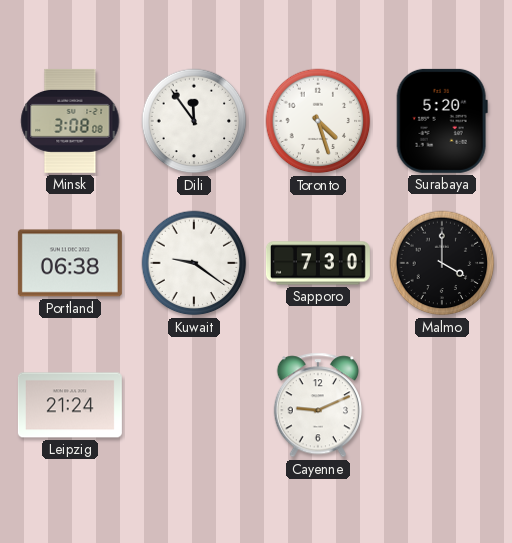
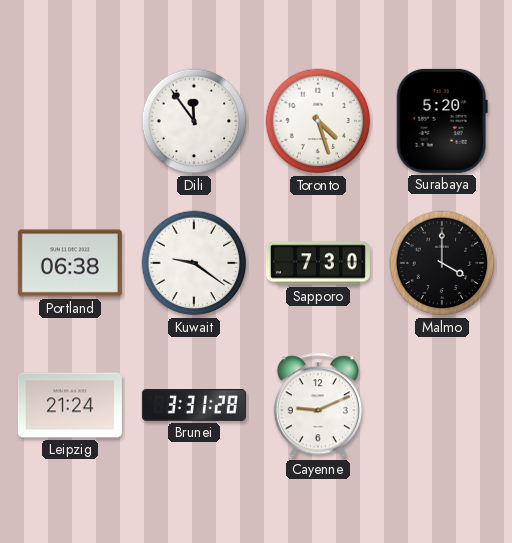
Minsk: 3:08 -> none
Brunei: none -> 3:31
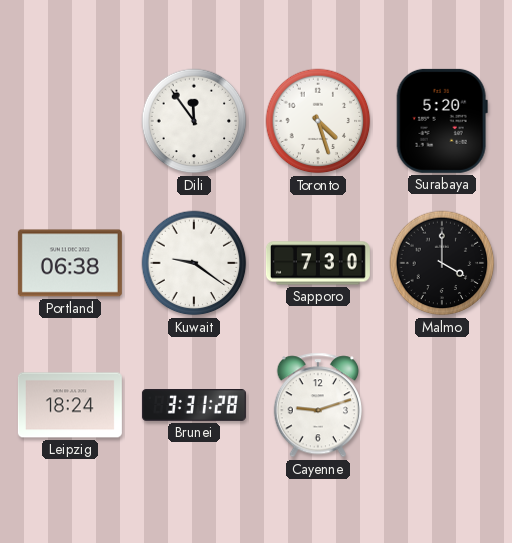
Leipzig: 21:24 -> 18:24
Cayenne: 9:11 -> 9:12
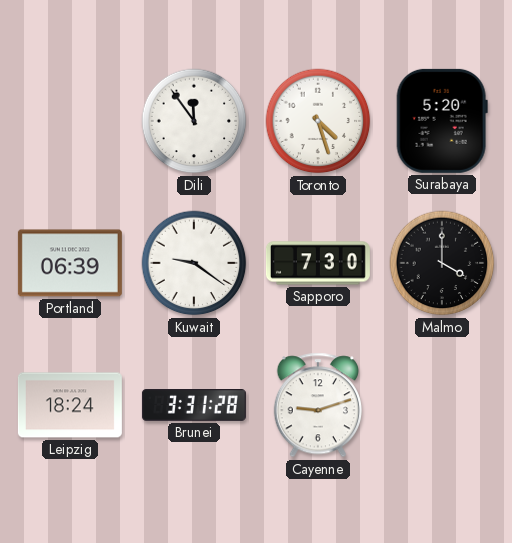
Portland: 06:38 -> 06:39
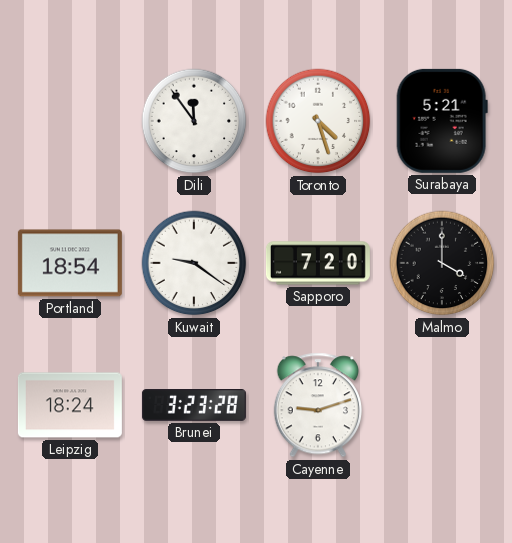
Surabaya: 5:20 -> 5:21
Portland: 06:39 -> 18:54
Sapporo: 7:30 -> 7:20
Brunei: 3:31 -> 3:23
